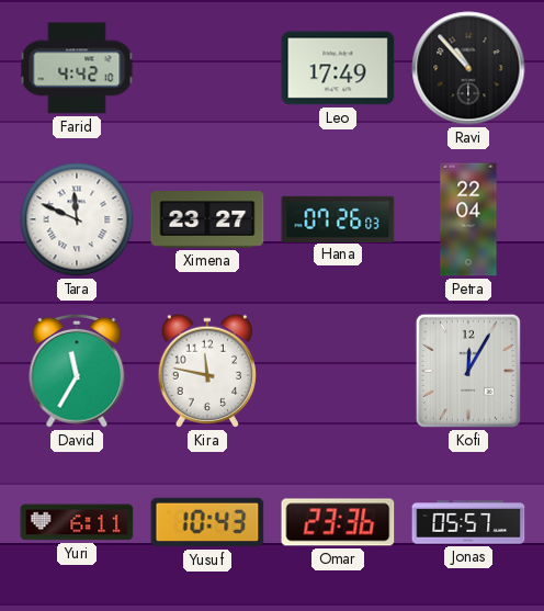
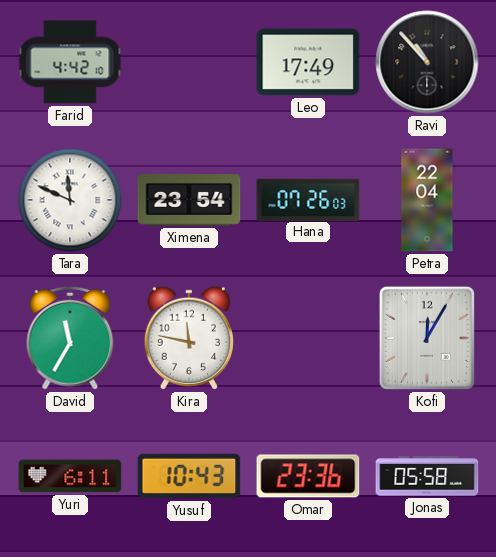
Ximena: 23:27 -> 23:54
Jonas: 05:57 -> 05:58
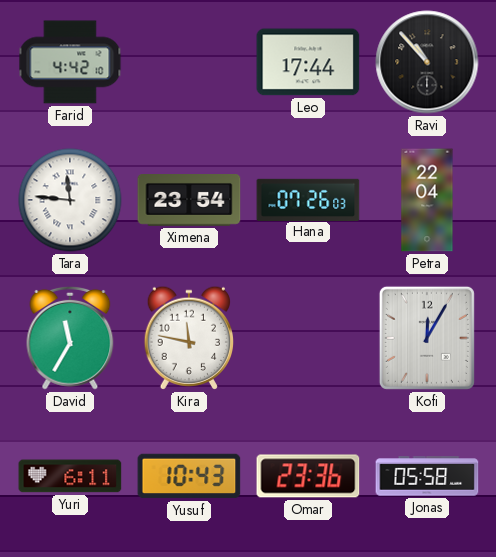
Leo: 17:49 -> 17:44
Tara: 11:49 -> 11:46
